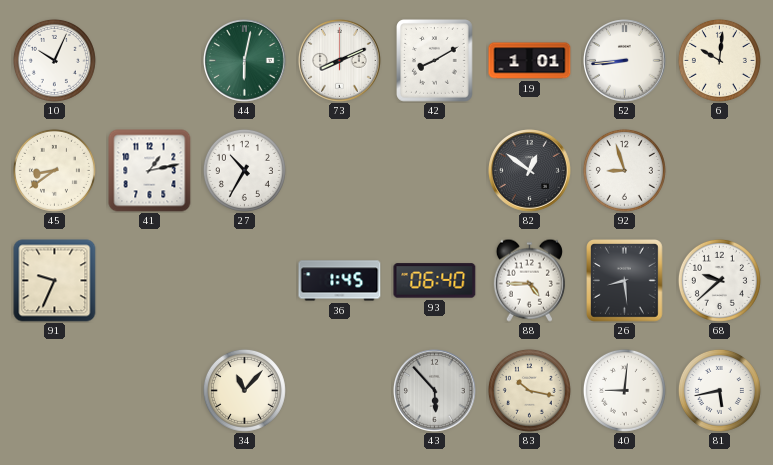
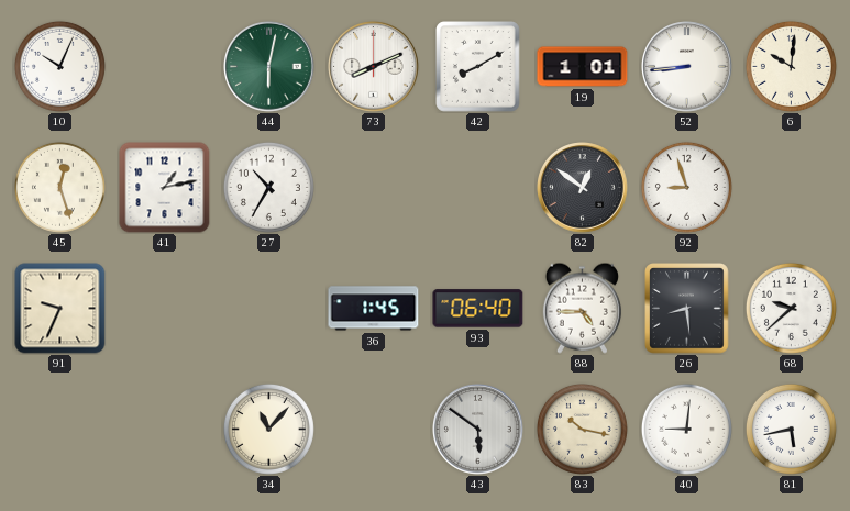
45: 8:39 -> 12:27
43: 5:53 -> 5:51
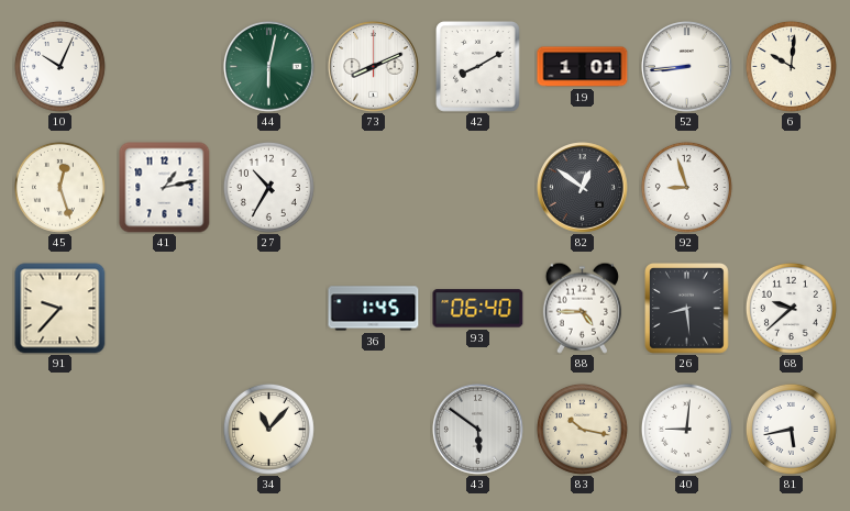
91: 9:34 -> 9:37
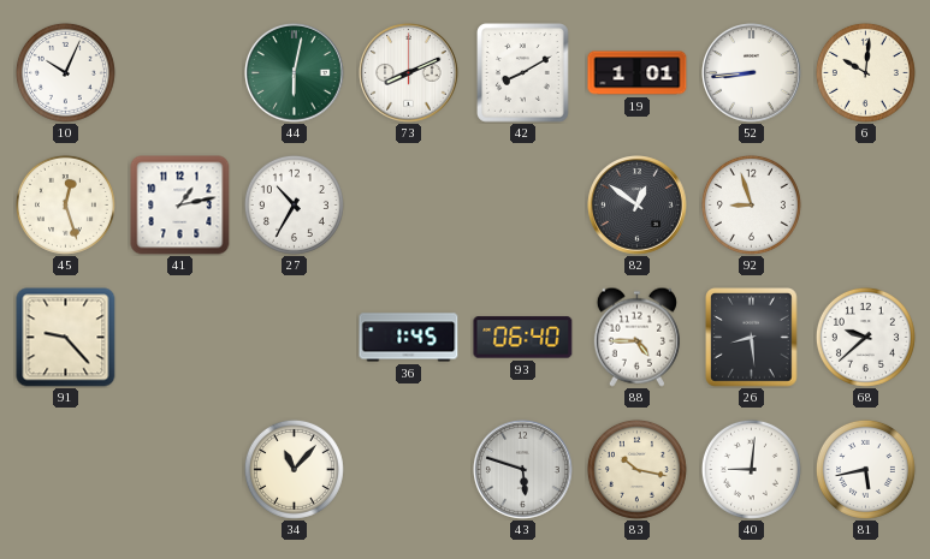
91: 9:37 -> 9:23
43: 5:51 -> 5:48
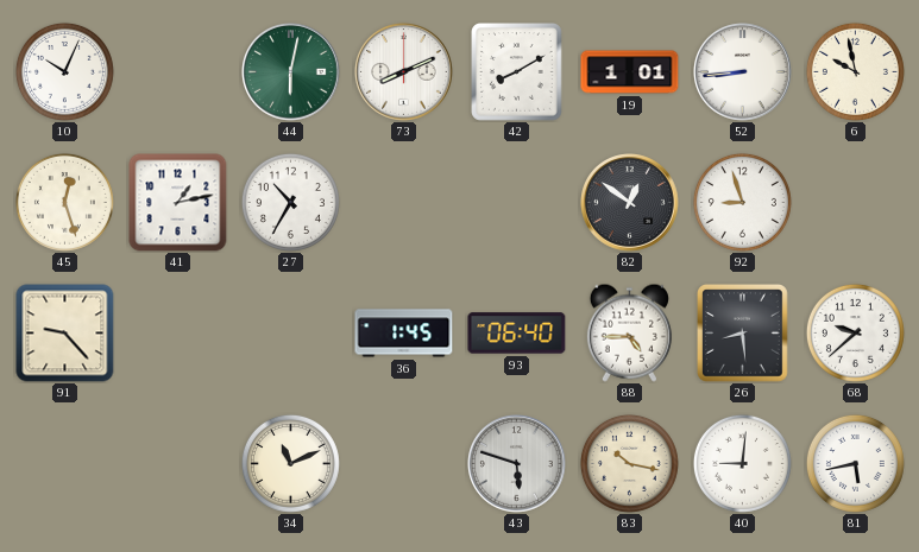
6: 10:01 -> 9:58
34: 11:07 -> 11:11
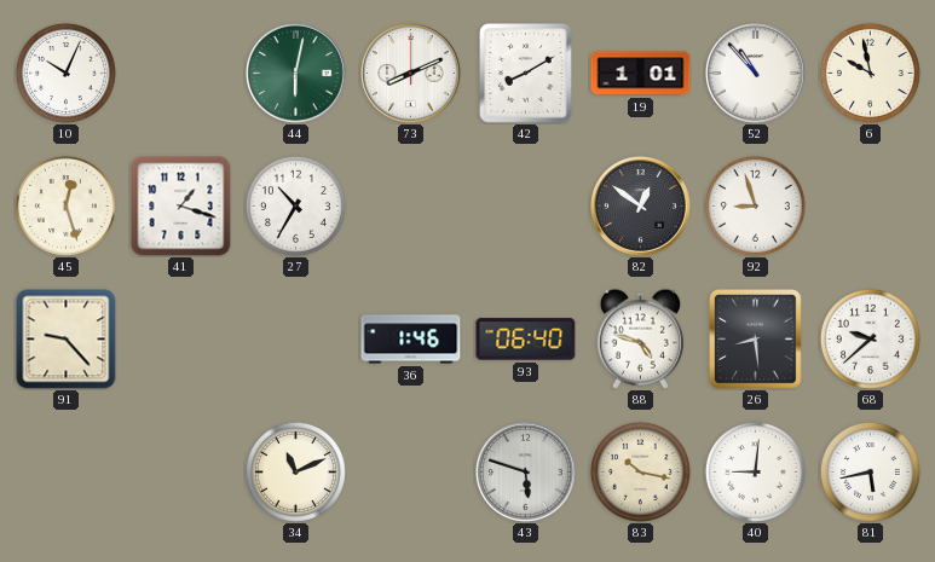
52: 8:44 -> 10:53
41: 1:13 -> 1:18
36: 1:45 -> 1:46
88: 4:45 -> 4:48
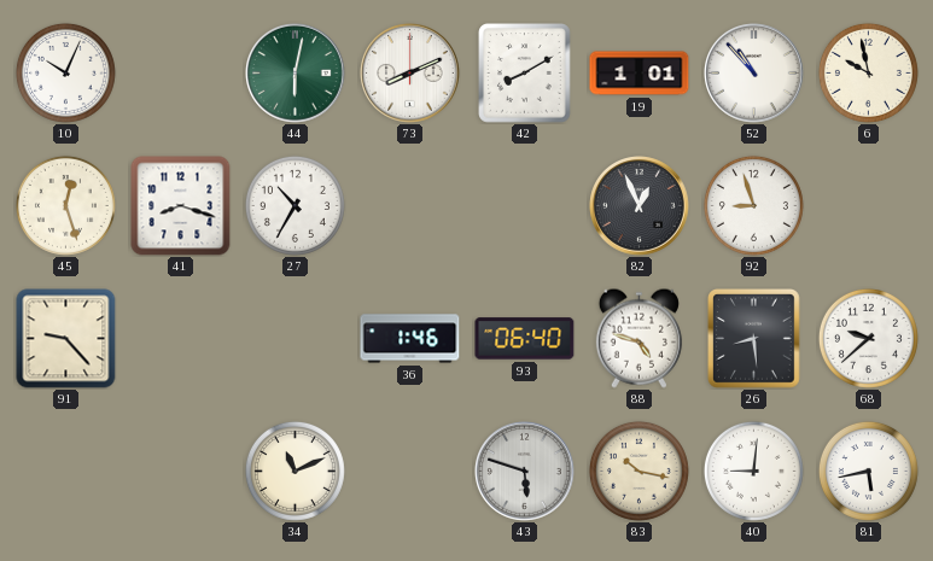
41: 1:18 -> 8:18
82: 12:51 -> 12:56
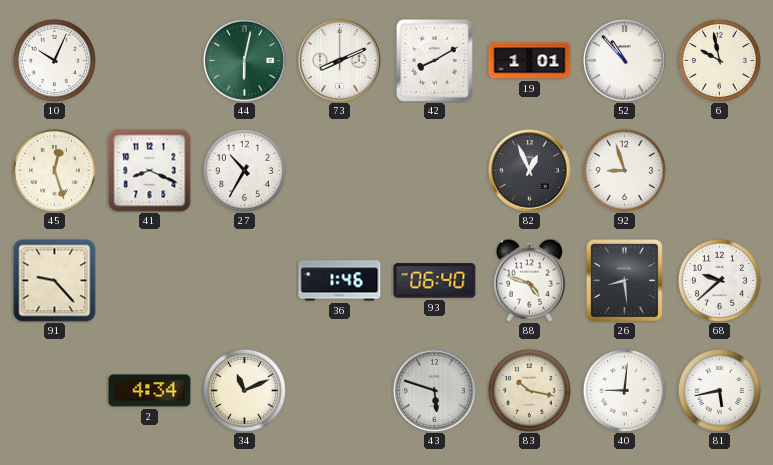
41: 8:18 -> 8:19
2: none -> 4:34
